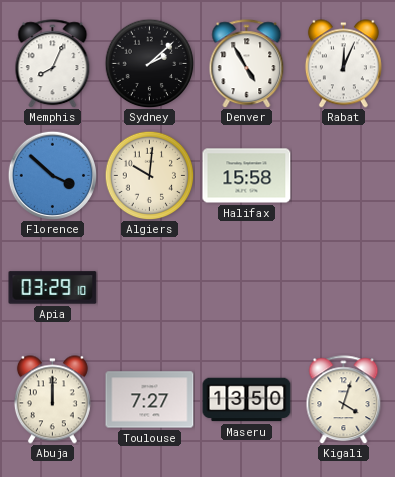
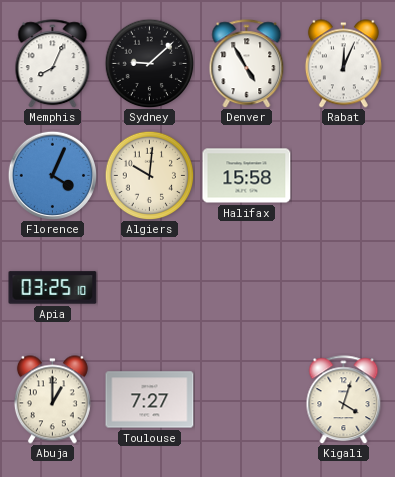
Sydney: 2:08 -> 9:08
Florence: 3:52 -> 4:04
Apia: 03:29 -> 03:25
Abuja: 12:00 -> 1:00
Maseru: 13:50 -> none
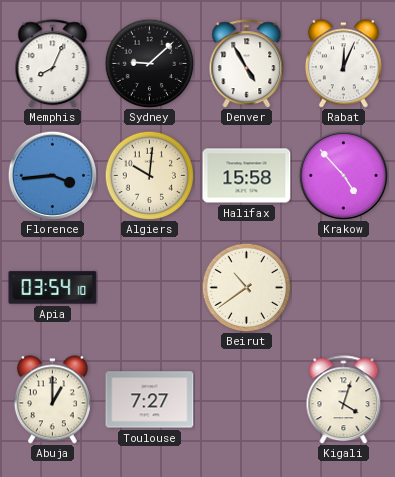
Florence: 4:04 -> 3:44
Krakow: none -> 4:53
Apia: 03:25 -> 03:54
Beirut: none -> 10:39
